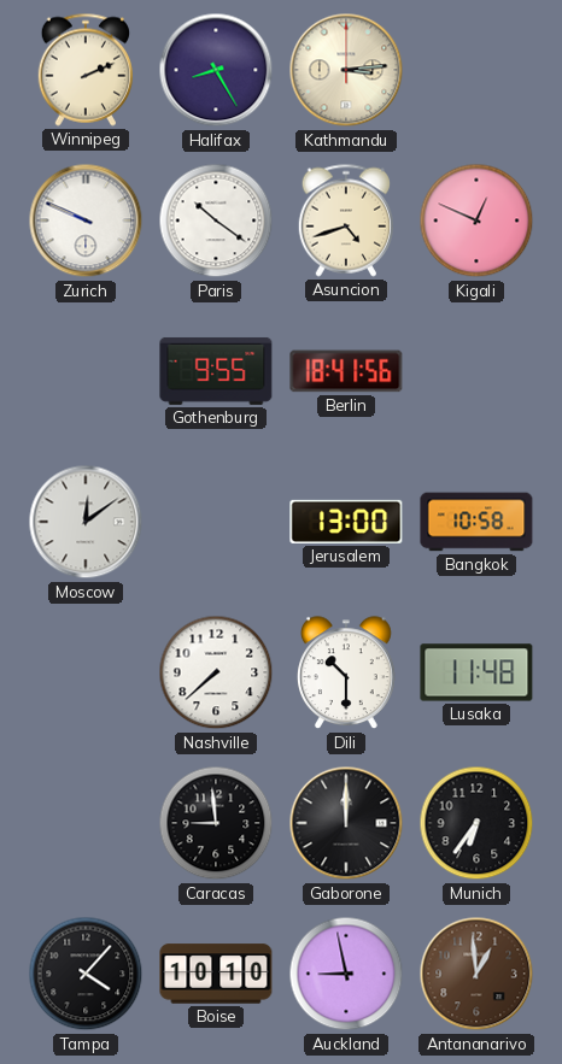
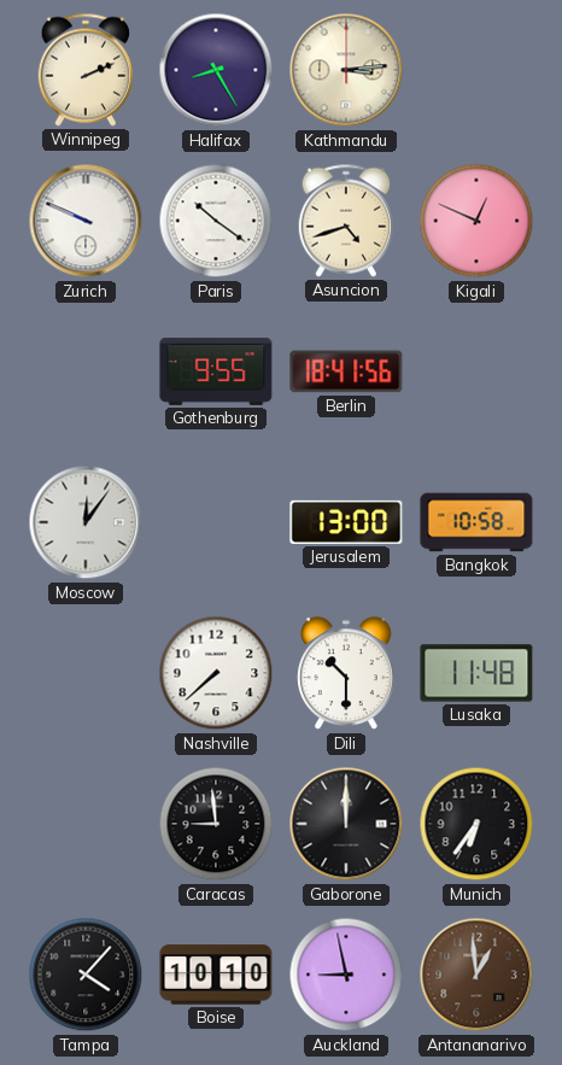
Moscow: 12:09 -> 12:06
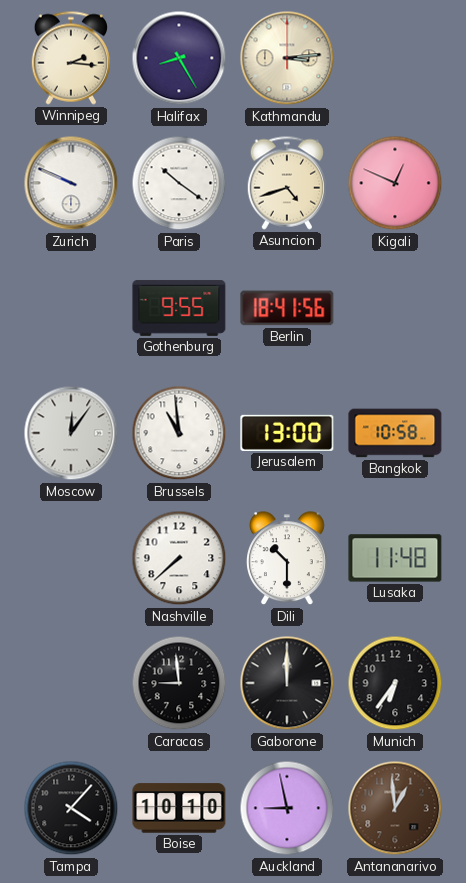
Winnipeg: 2:11 -> 2:16
Brussels: none -> 10:59
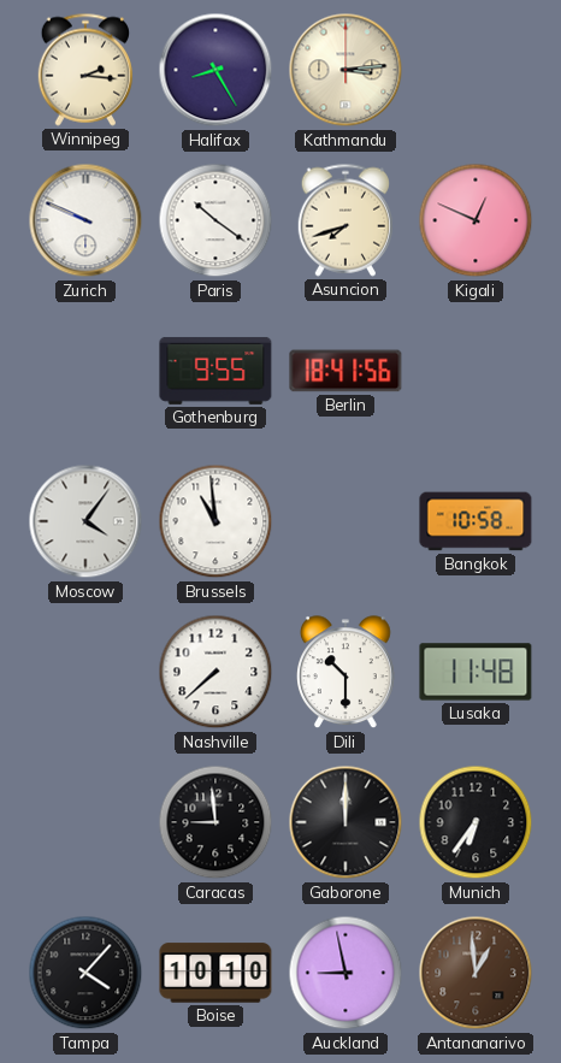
Asuncion: 4:42 -> 7:42
Moscow: 12:06 -> 4:06
Jerusalem: 13:00 -> none
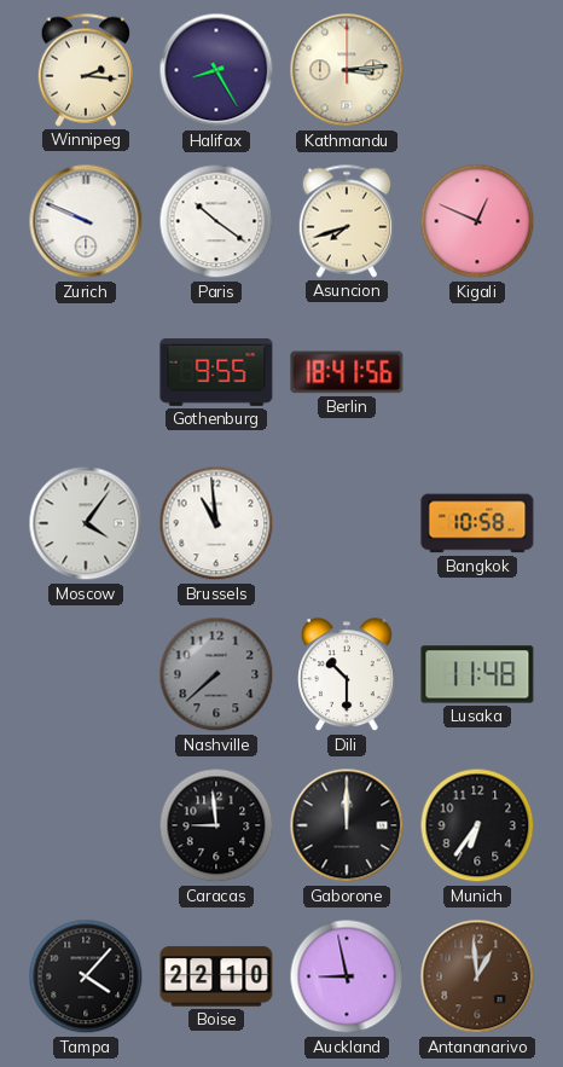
Nashville dial: white -> grey
Boise: 10:10 -> 22:10
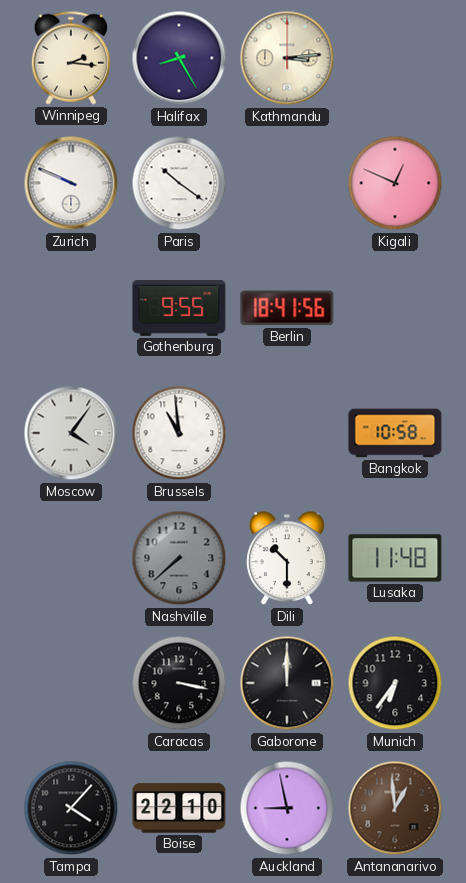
Asuncion: 7:42 -> none
Caracas: 8:59 -> 3:17
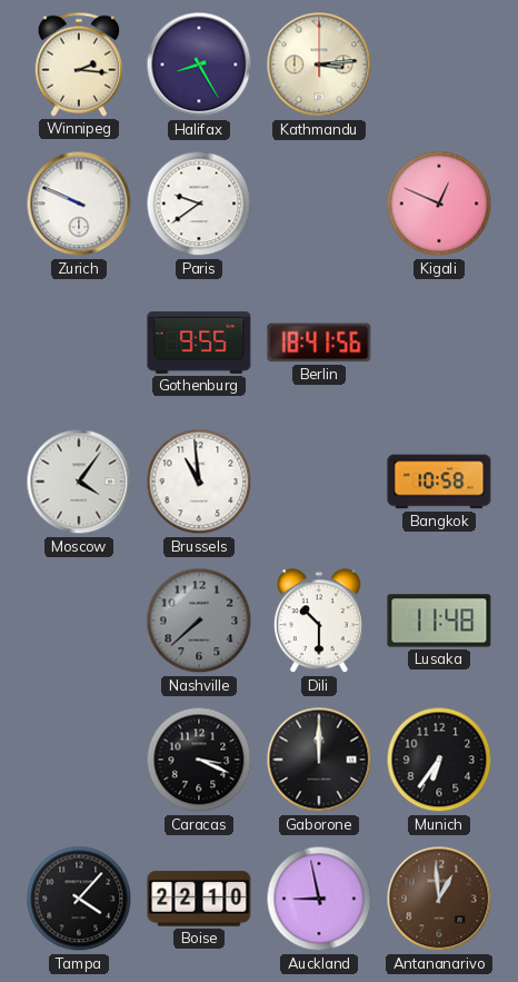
Paris: 10:21 -> 9:39
Caracas: 3:17 -> 3:19
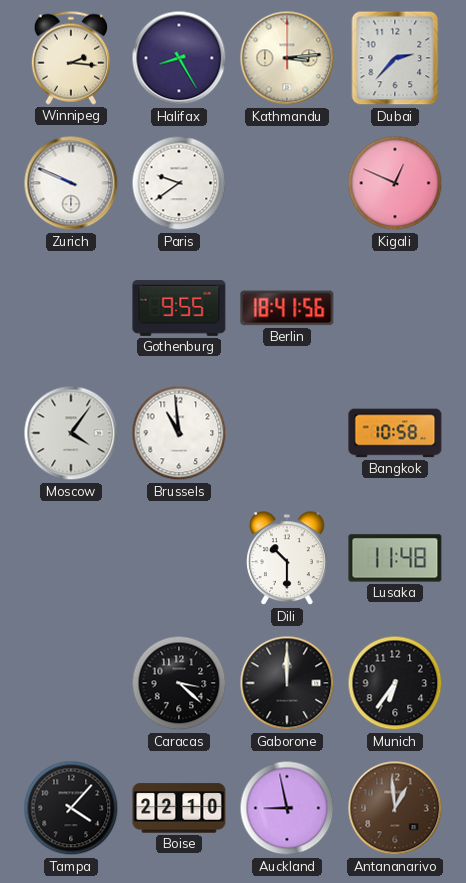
Dubai: none -> 2:37
Nashville: 7:38 -> none
Caracas: 3:19 -> 3:22
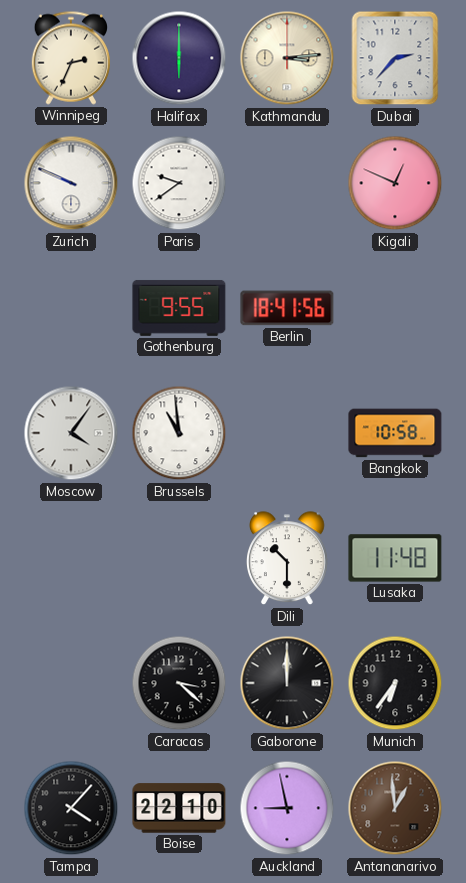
Winnipeg: 2:16 -> 2:34
Halifax: 8:25 -> 6:00
